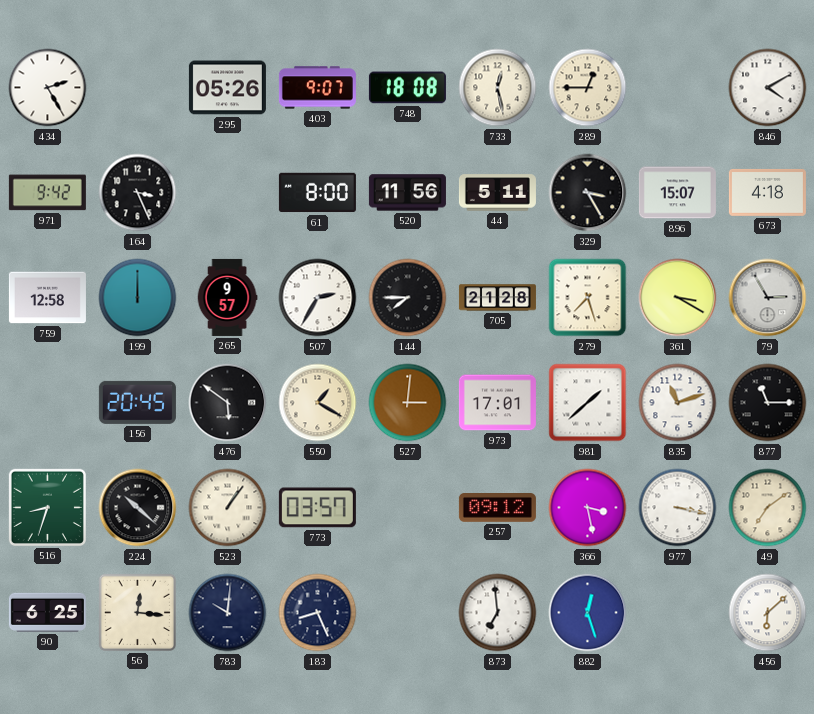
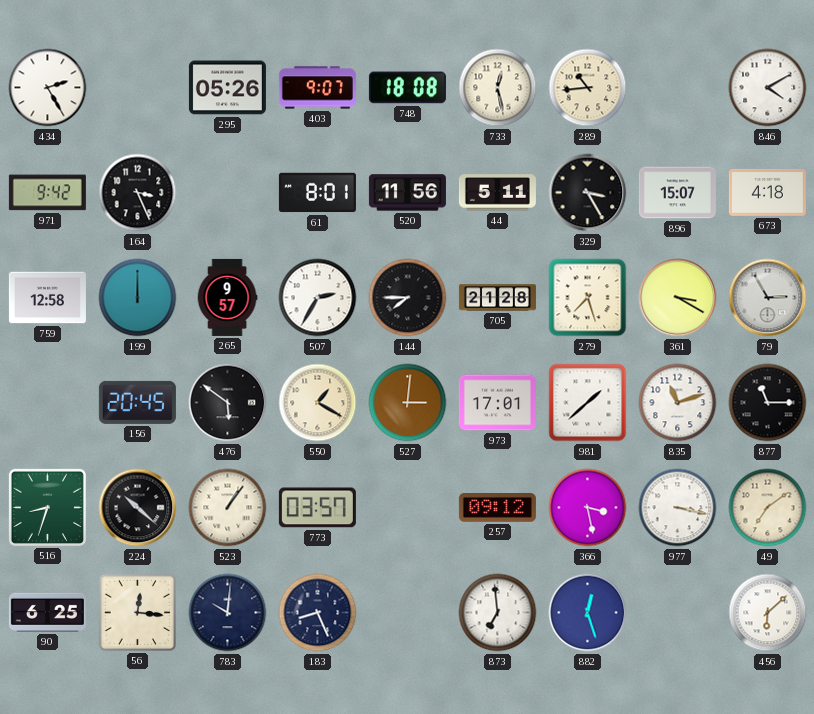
289: 12:45 -> 10:44
61: 8:00 -> 8:01
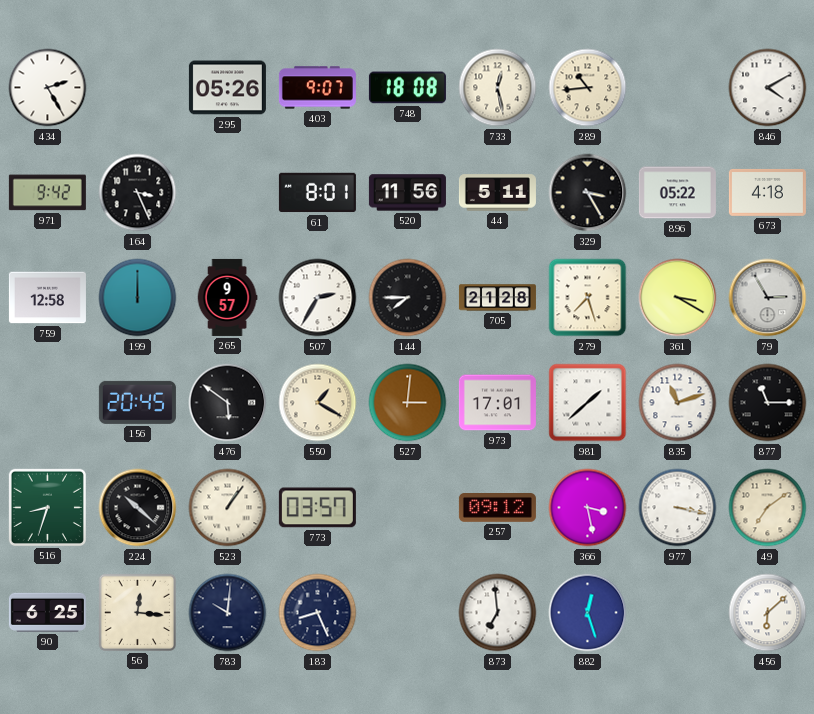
896: 15:07 -> 05:22
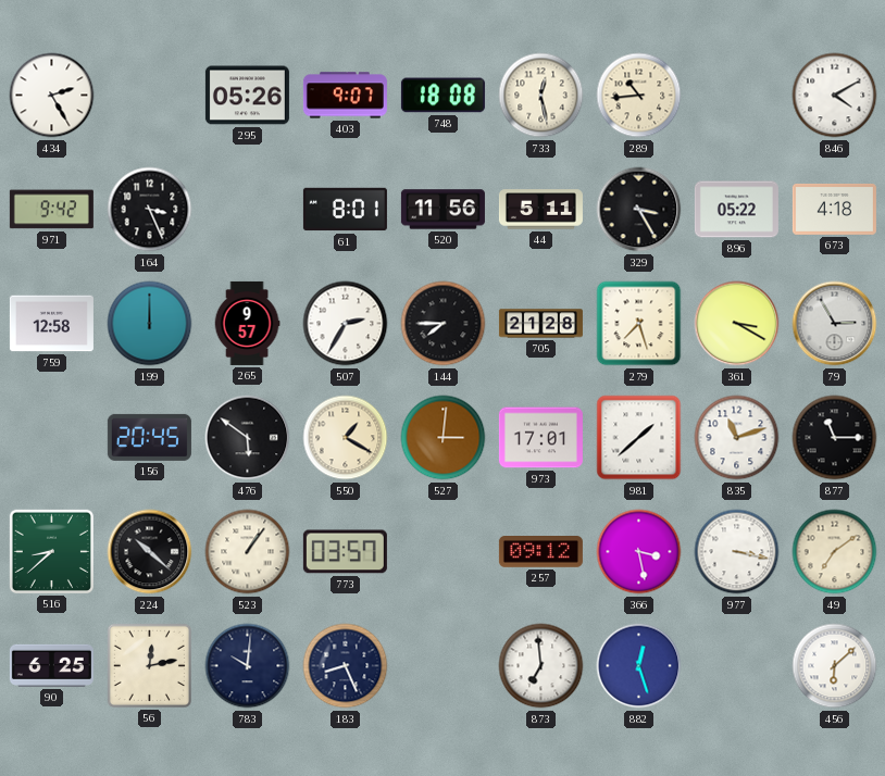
516: 8:33 -> 8:38
56: 12:16 -> 12:13
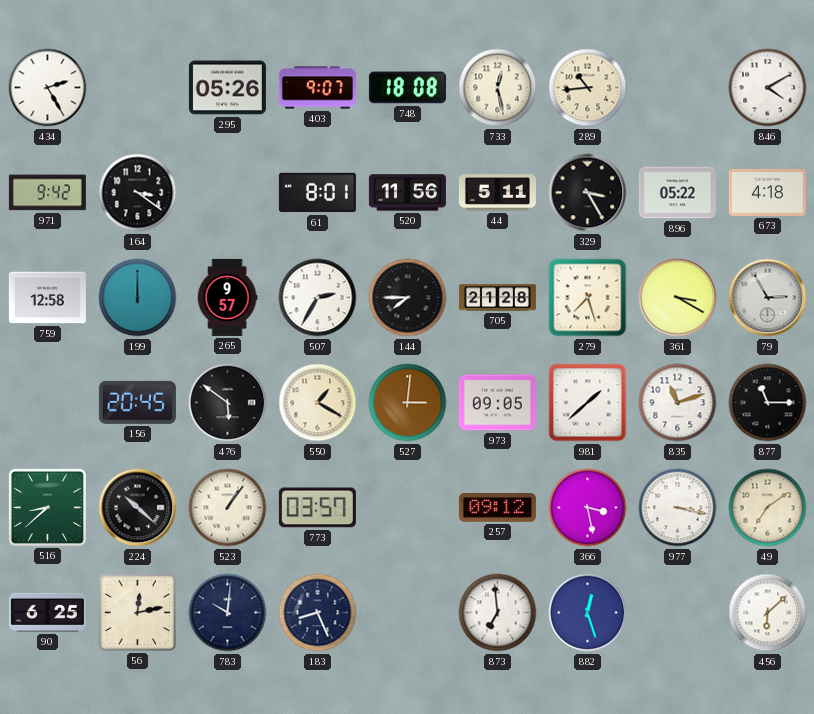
164: 3:26 -> 3:21
973: 17:01 -> 09:05
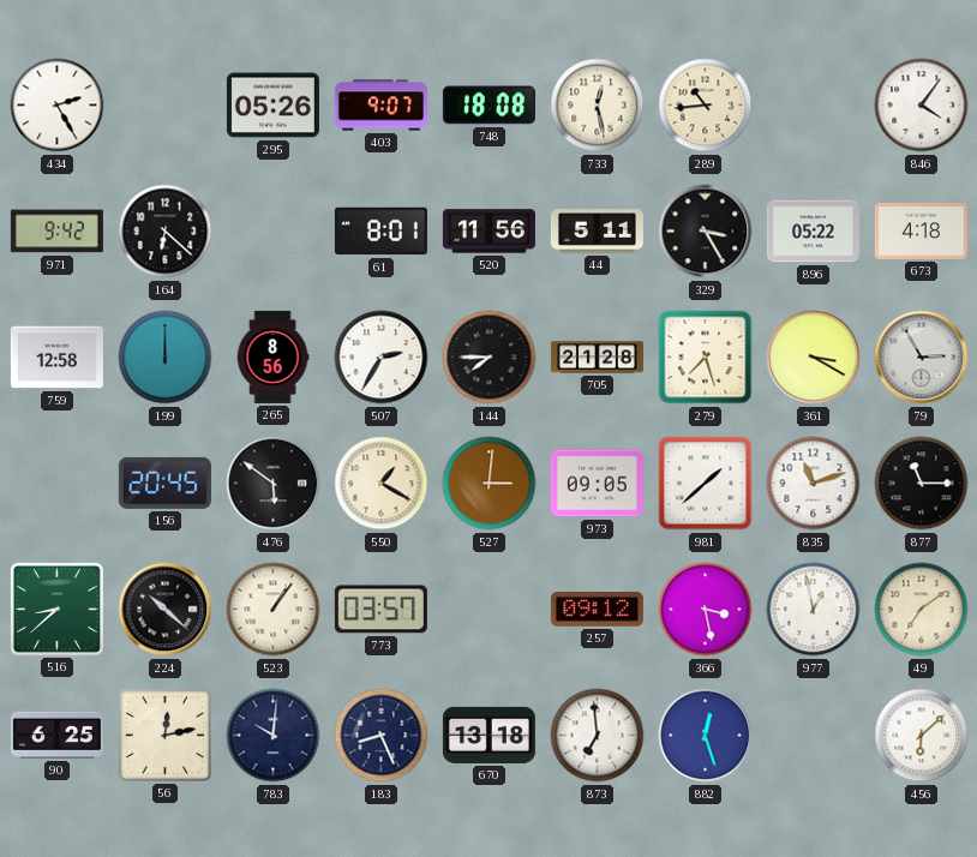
846: 4:10 -> 4:06
164: 3:21 -> 6:22
265: 9:57 -> 8:56
977: 3:17 -> 12:58
670: none -> 13:18
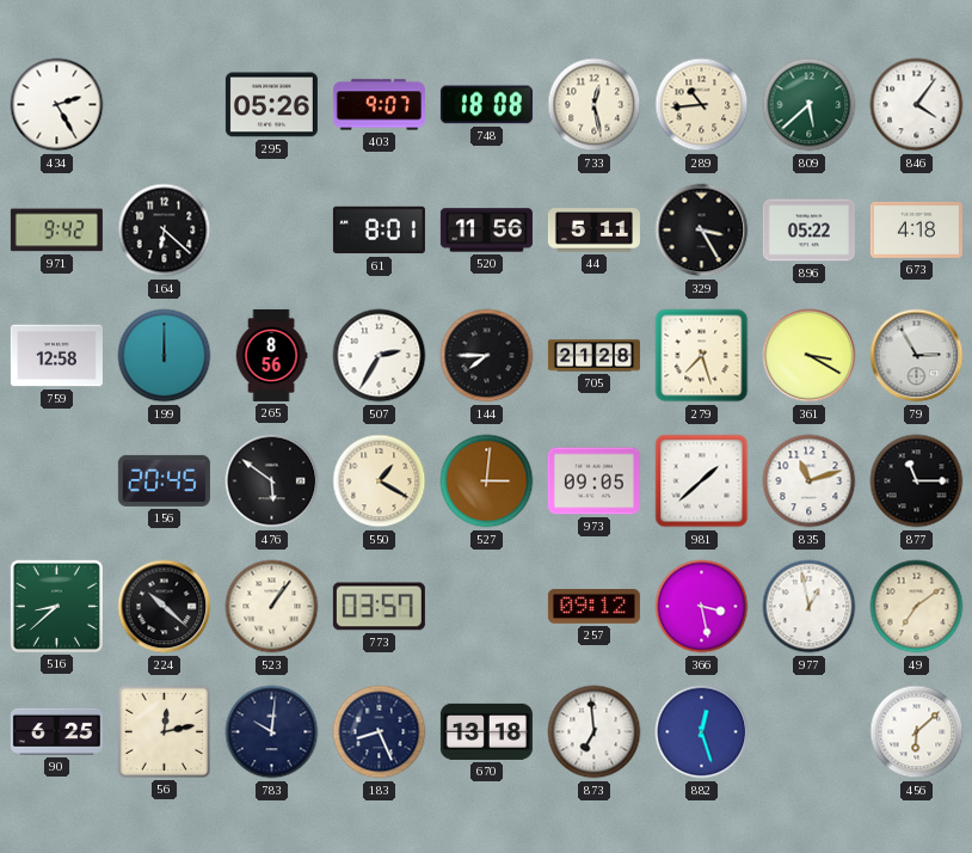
809: none -> 5:38
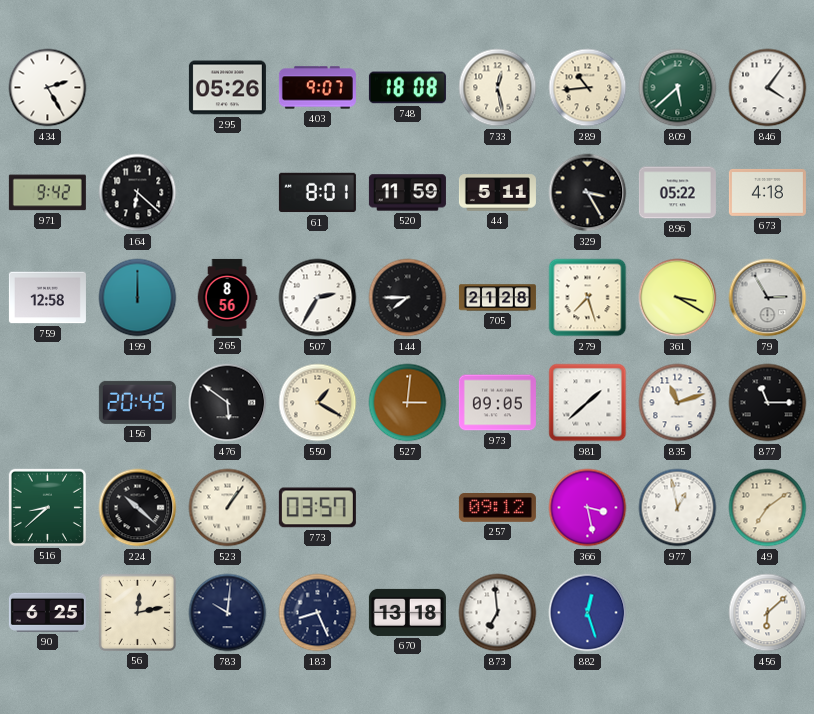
520: 11:56 -> 11:59
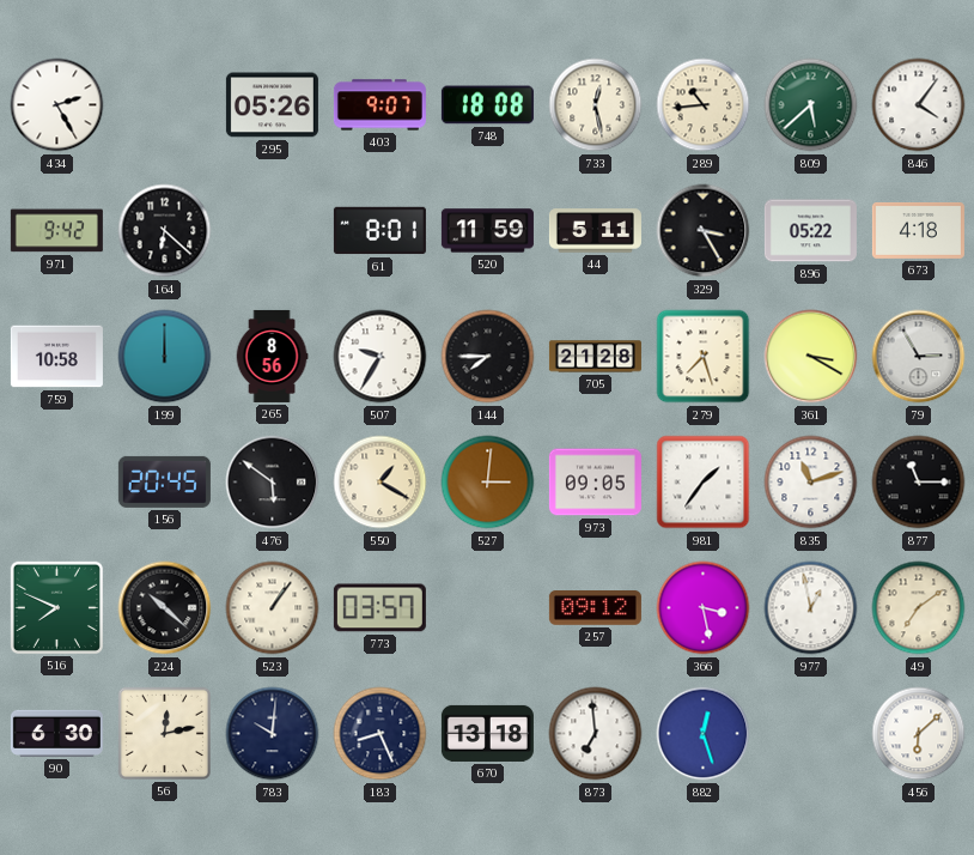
759: 12:58 -> 10:58
507: 2:35 -> 9:35
981: 1:38 -> 1:36
516: 8:38 -> 7:49
90: 6:25 -> 6:30
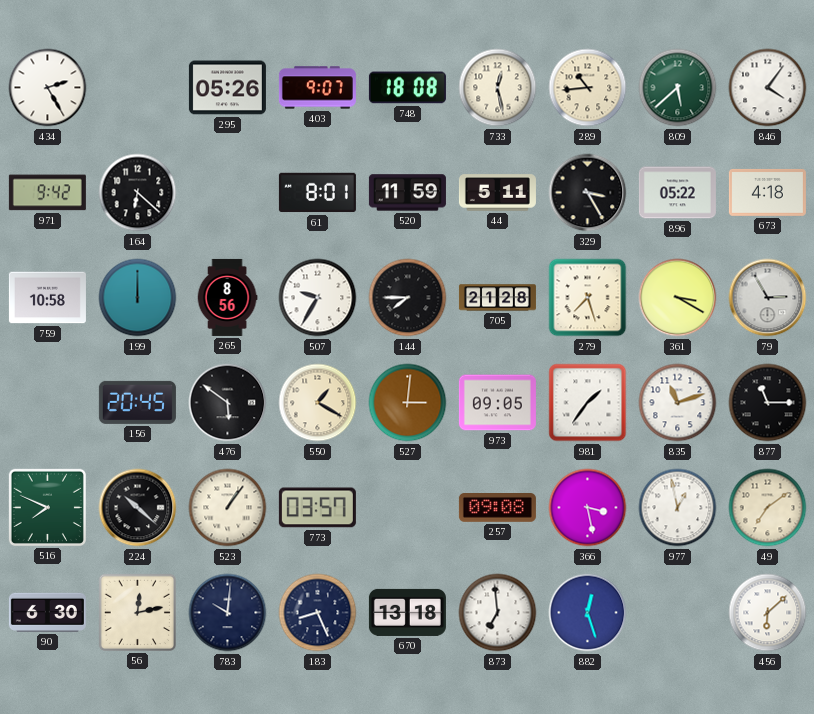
257: 09:12 -> 09:08
